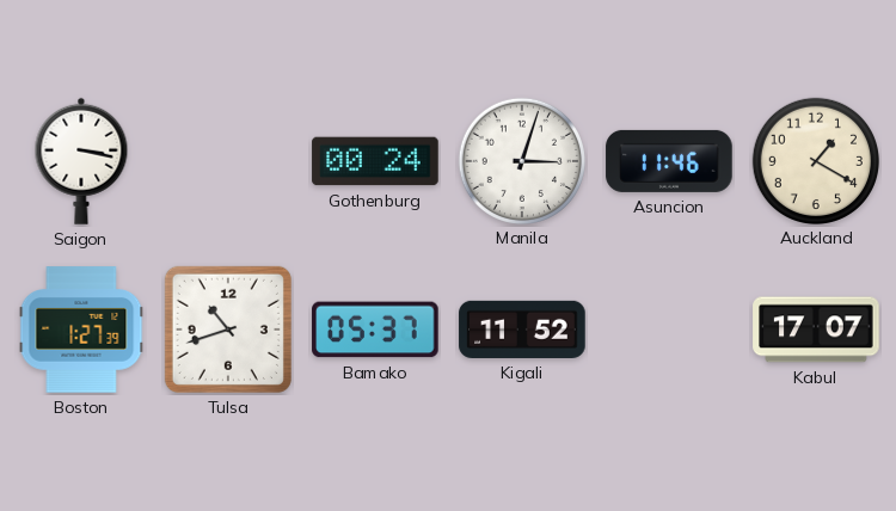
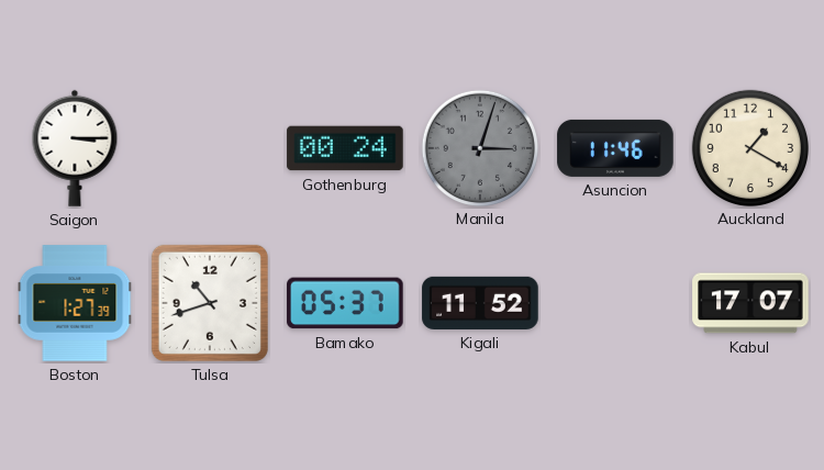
Saigon: 3:17 -> 3:15
Manila dial: white -> grey
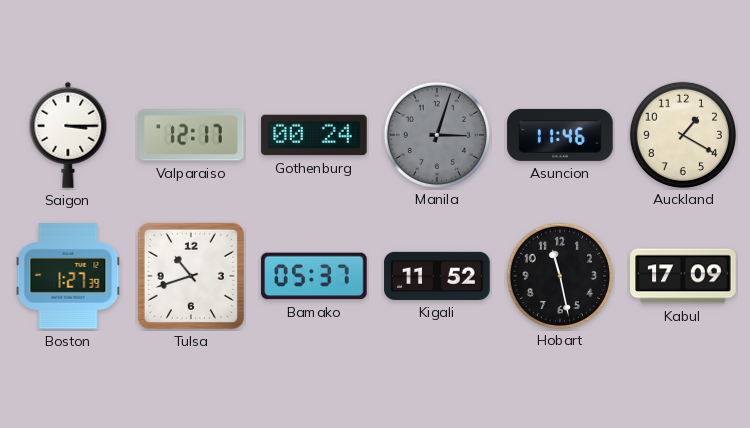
Valparaiso: none -> 12:17
Hobart: none -> 11:28
Kabul: 17:07 -> 17:09
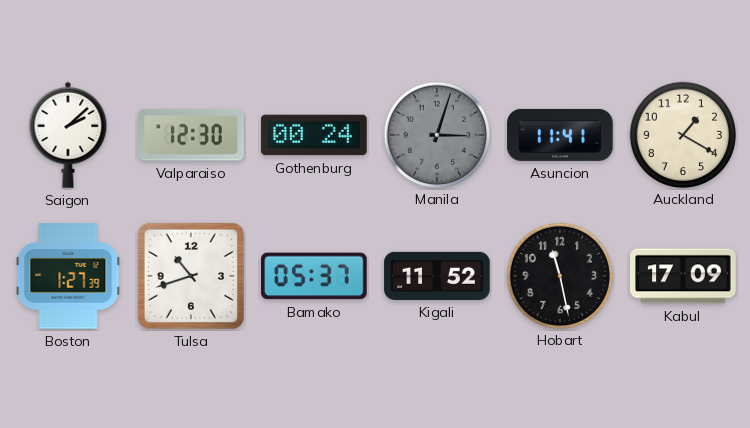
Saigon: 3:15 -> 2:08
Valparaiso: 12:17 -> 12:30
Asuncion: 11:46 -> 11:41
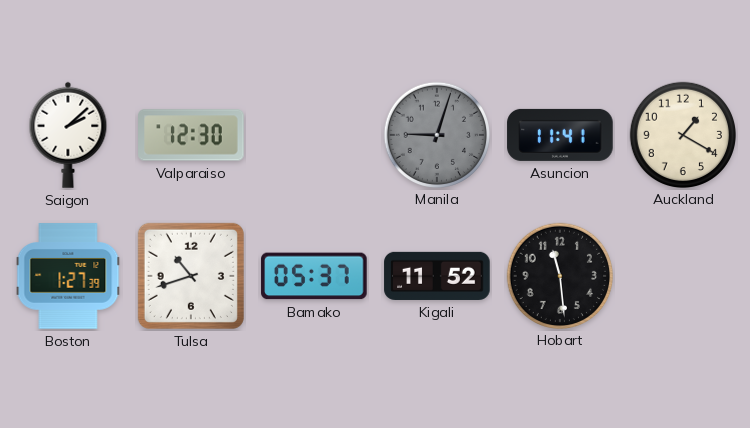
Gothenburg: 00:24 -> none
Manila: 3:03 -> 9:03
Hobart: 11:28 -> 11:29
Kabul: 17:09 -> none
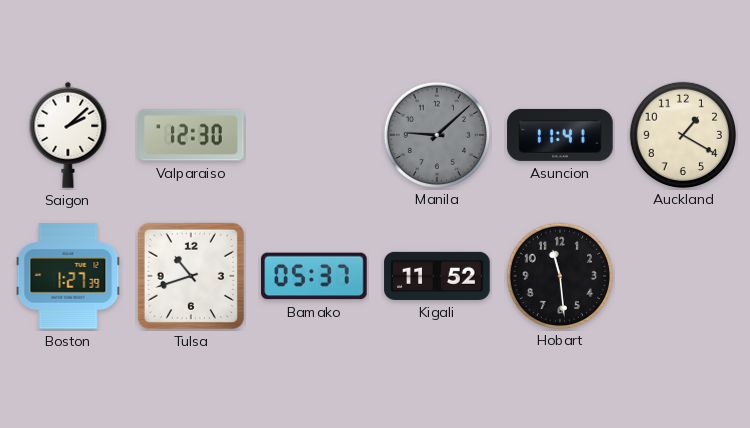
Manila: 9:03 -> 9:08
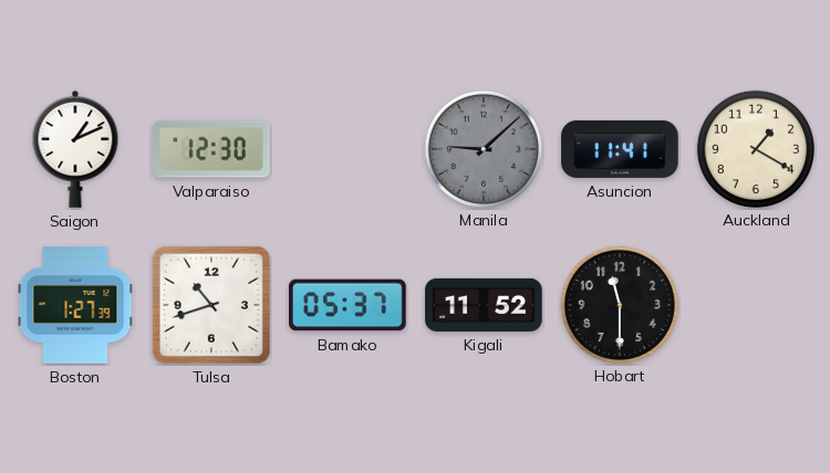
Saigon: 2:08 -> 1:11
Hobart: 11:29 -> 11:30
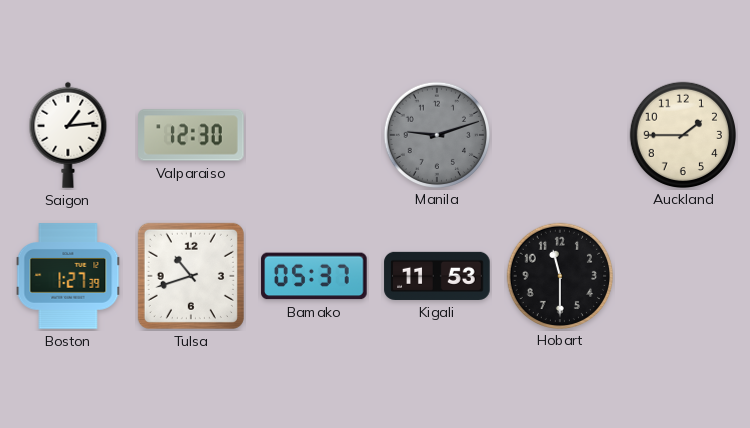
Saigon: 1:11 -> 1:14
Manila: 9:08 -> 9:12
Asuncion: 11:41 -> none
Auckland: 1:20 -> 1:45
Kigali: 11:52 -> 11:53
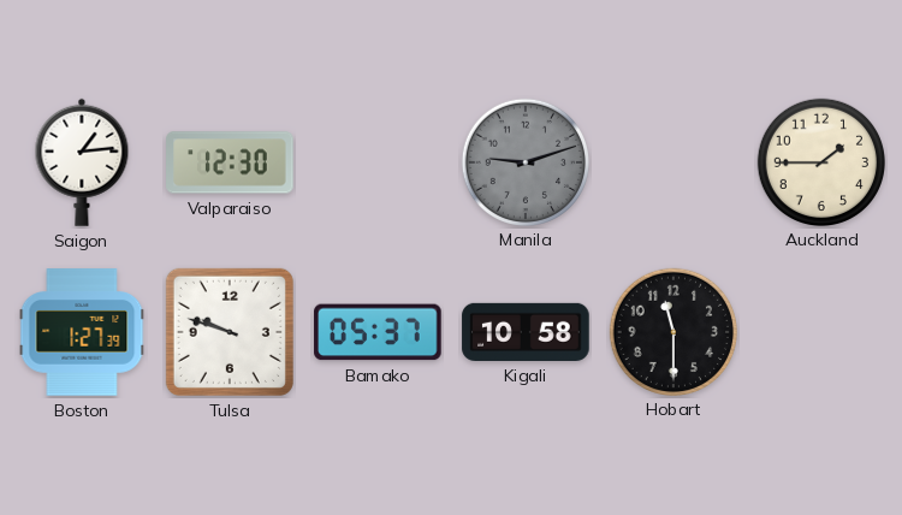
Tulsa: 10:42 -> 9:48
Kigali: 11:53 -> 10:58
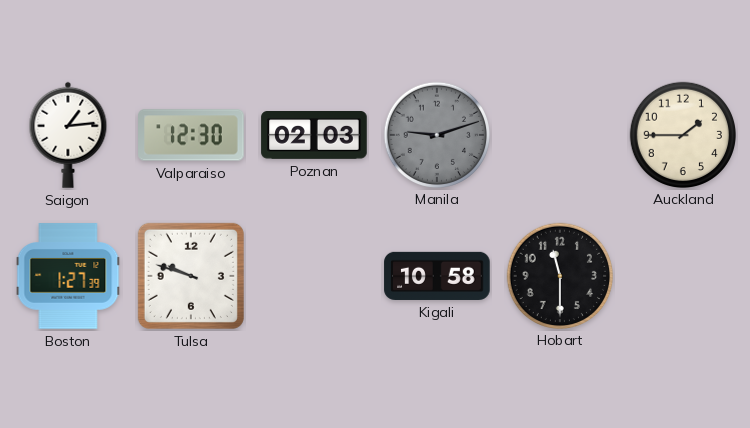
Poznan: none -> 02:03
Bamako: 05:37 -> none
